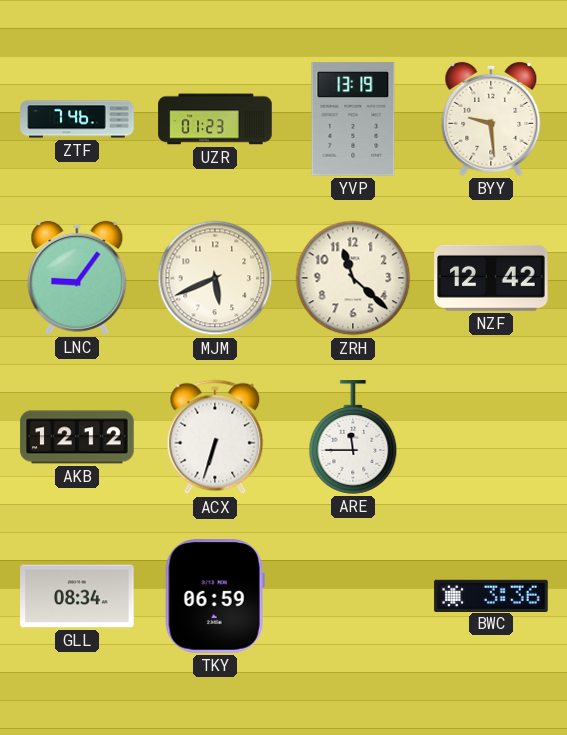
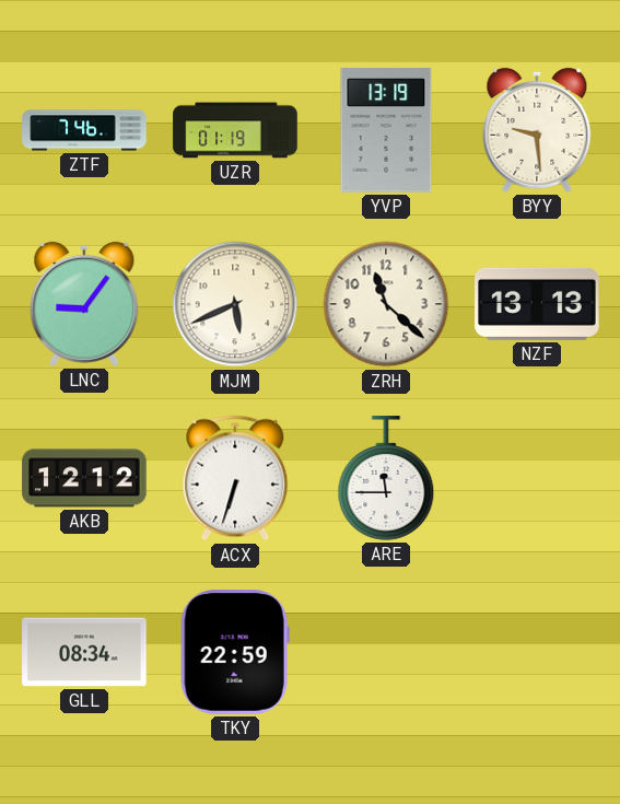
UZR: 01:23 -> 01:19
NZF: 12:42 -> 13:13
TKY: 06:59 -> 22:59
BWC: 3:36 -> none
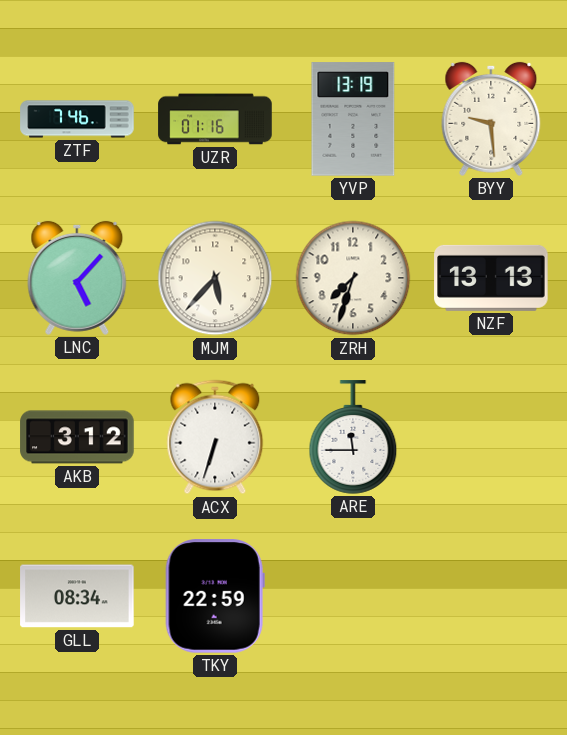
UZR: 01:19 -> 01:16
LNC: 9:06 -> 5:07
MJM: 5:41 -> 5:37
ZRH: 11:22 -> 7:33
AKB: 12:12 -> 3:12
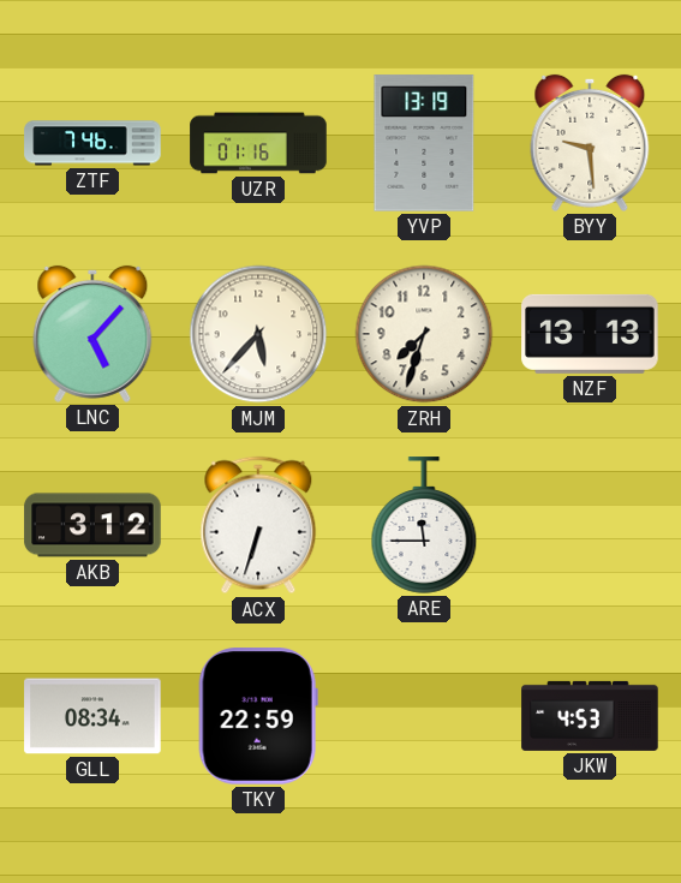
JKW: none -> 4:53
